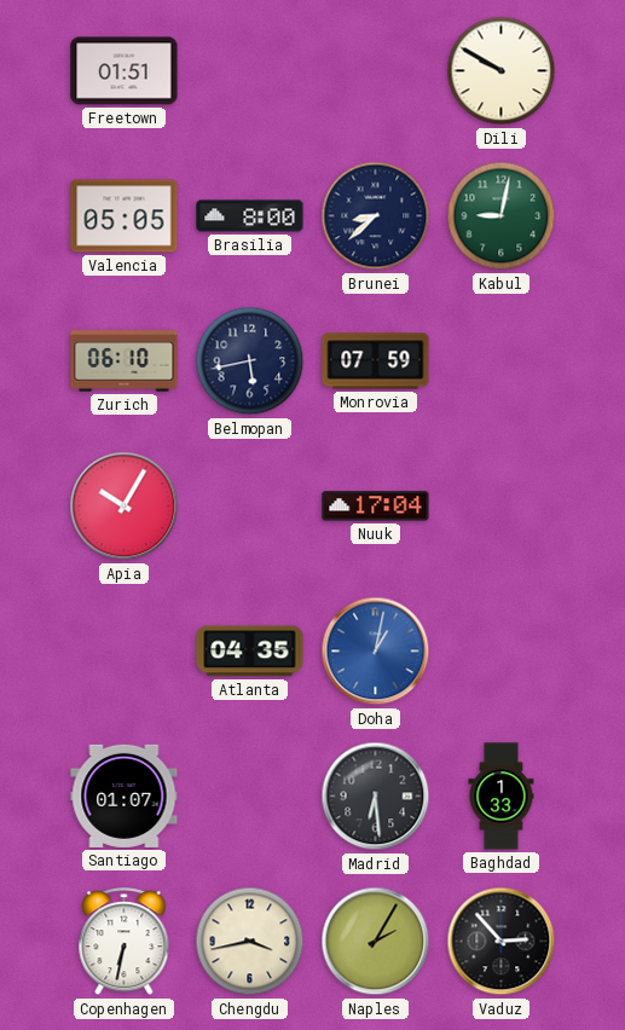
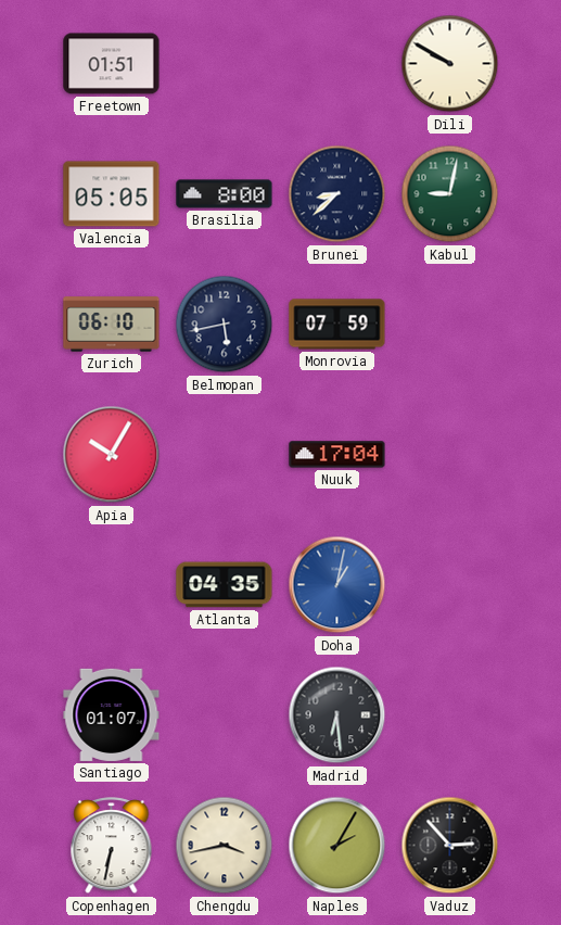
Baghdad: 1:33 -> none
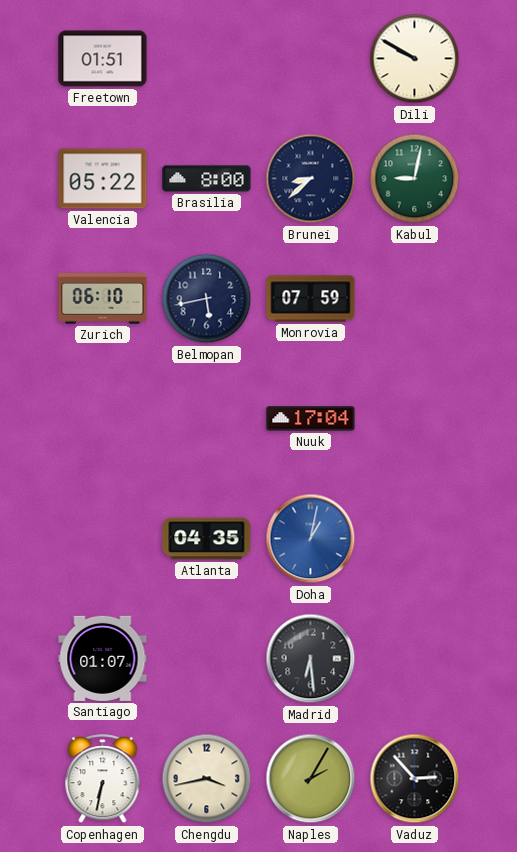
Valencia: 05:05 -> 05:22
Apia: 10:05 -> none
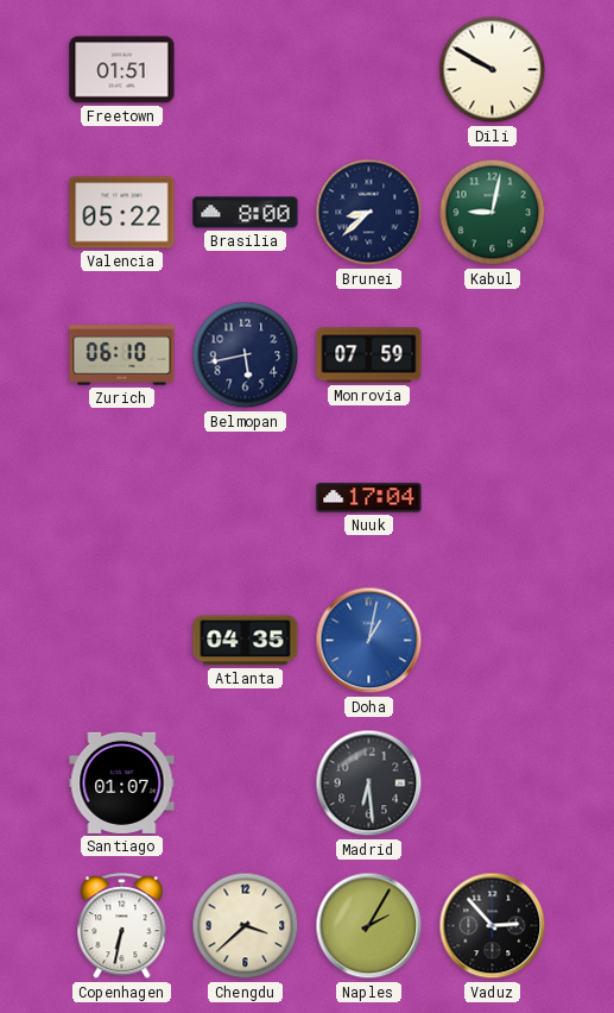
Chengdu: 3:43 -> 3:38
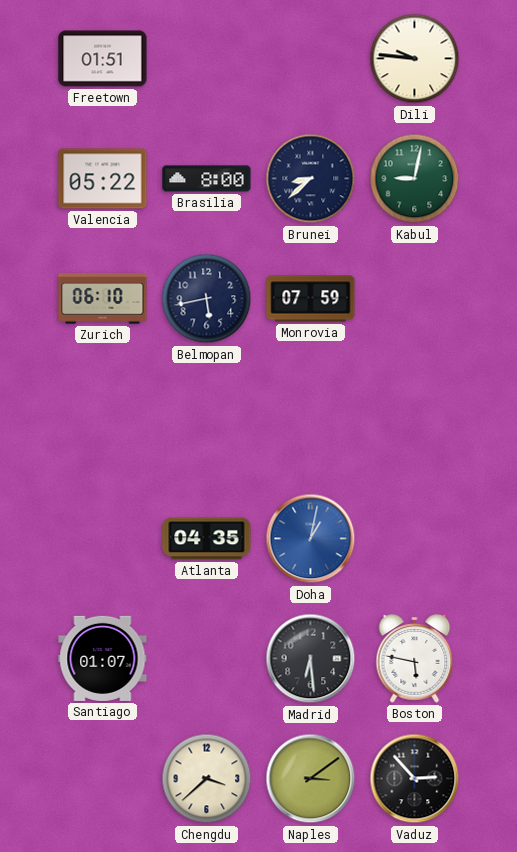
Dili: 9:50 -> 9:46
Nuuk: 17:04 -> none
Boston: none -> 5:47
Copenhagen: 6:32 -> none
Naples: 2:05 -> 3:09
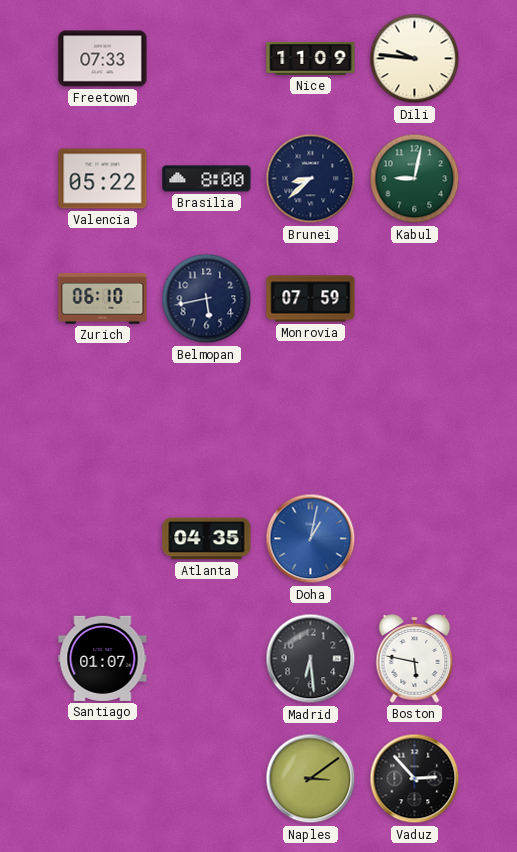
Freetown: 01:51 -> 07:33
Nice: none -> 11:09
Chengdu: 3:38 -> none
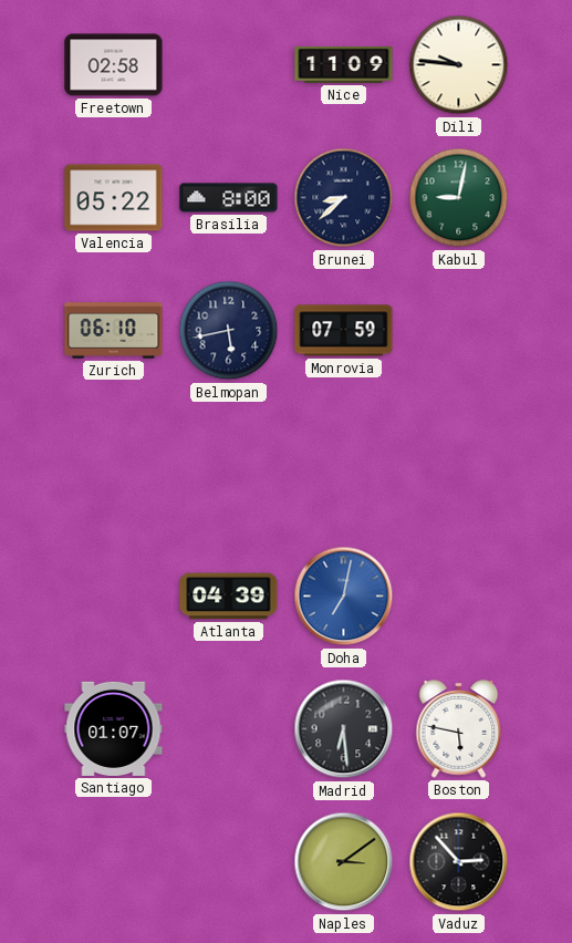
Freetown: 07:33 -> 02:58
Atlanta: 04:35 -> 04:39
Doha: 1:02 -> 7:02
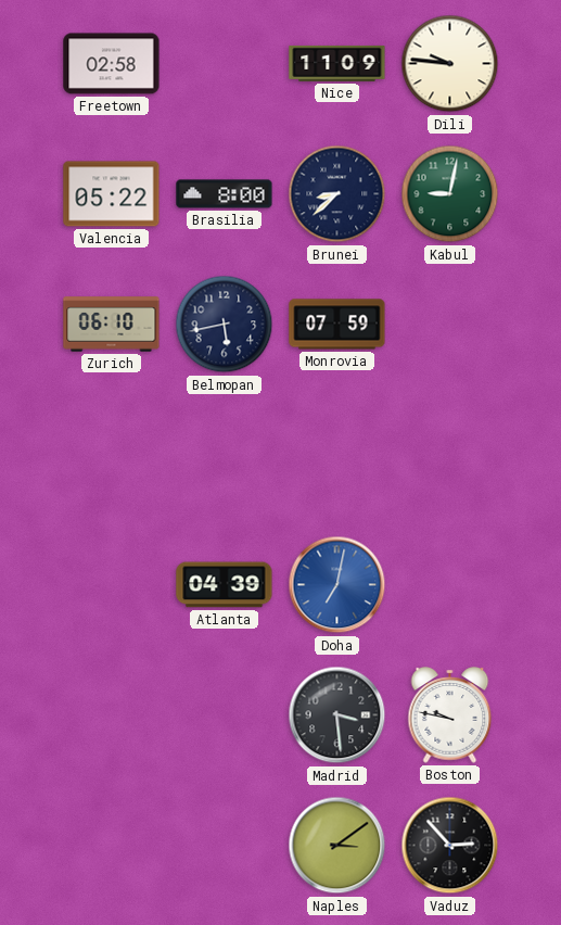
Santiago: 01:07 -> none
Madrid: 6:29 -> 3:29
Boston: 5:47 -> 9:47
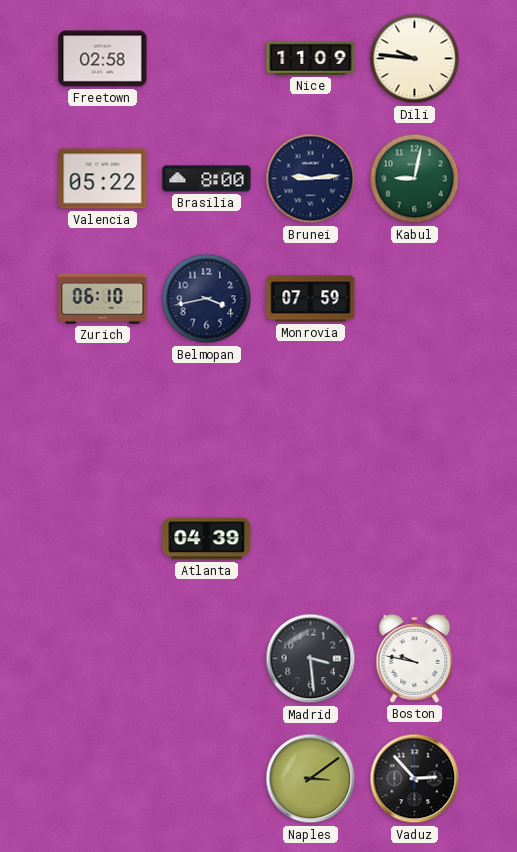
Brunei: 8:38 -> 9:14
Belmopan: 5:43 -> 3:43
Doha: 7:02 -> none
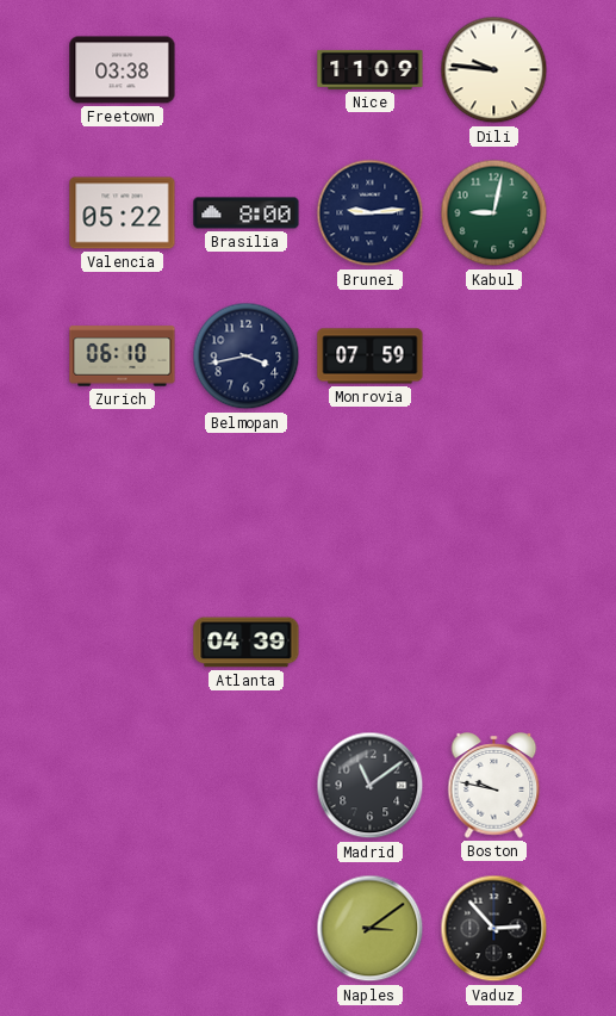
Freetown: 02:58 -> 03:38
Madrid: 3:29 -> 11:09
